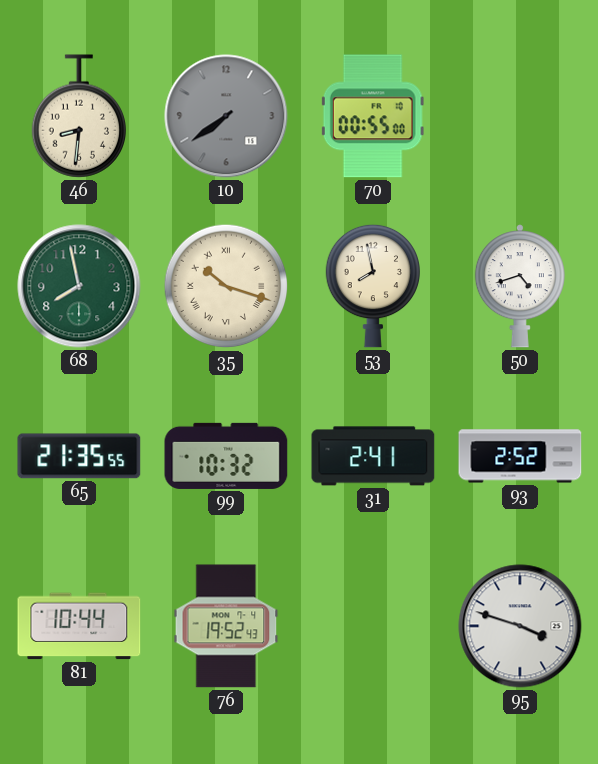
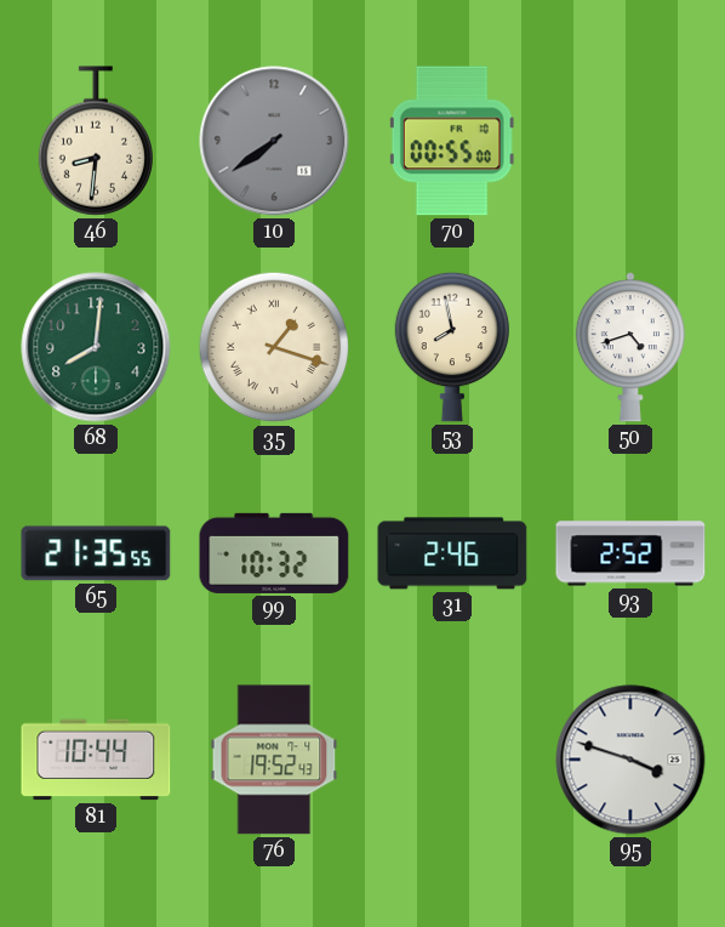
68: 7:58 -> 8:01
35: 10:18 -> 1:18
31: 2:41 -> 2:46
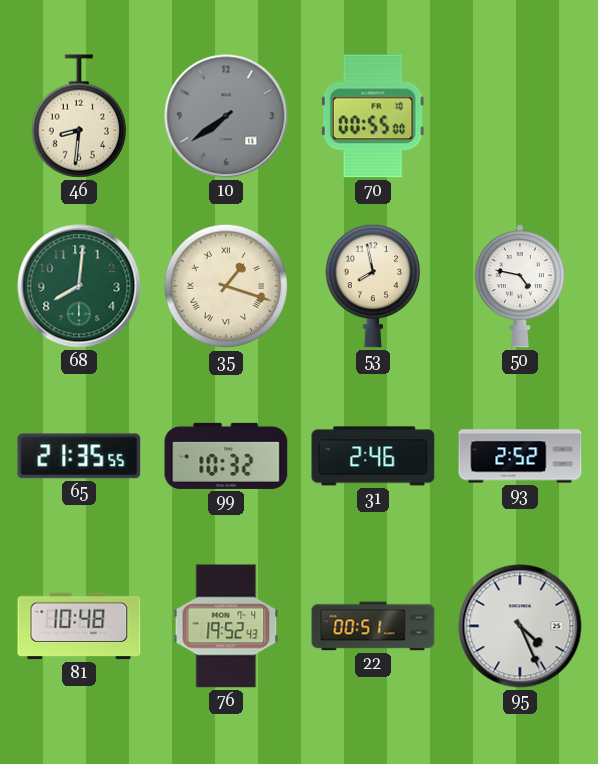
50: 4:42 -> 4:47
81: 10:44 -> 10:48
22: none -> 00:51
95: 3:48 -> 4:26
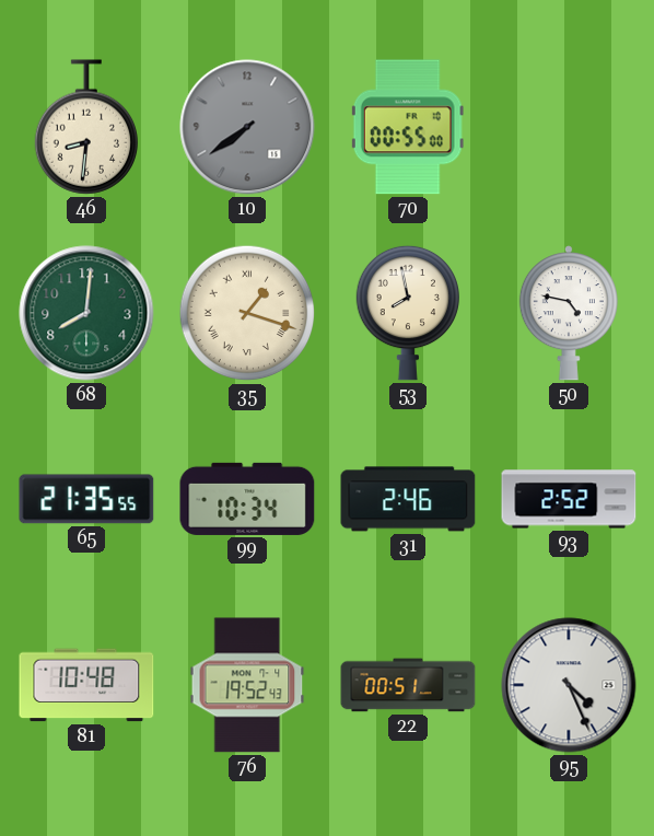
99: 10:32 -> 10:34
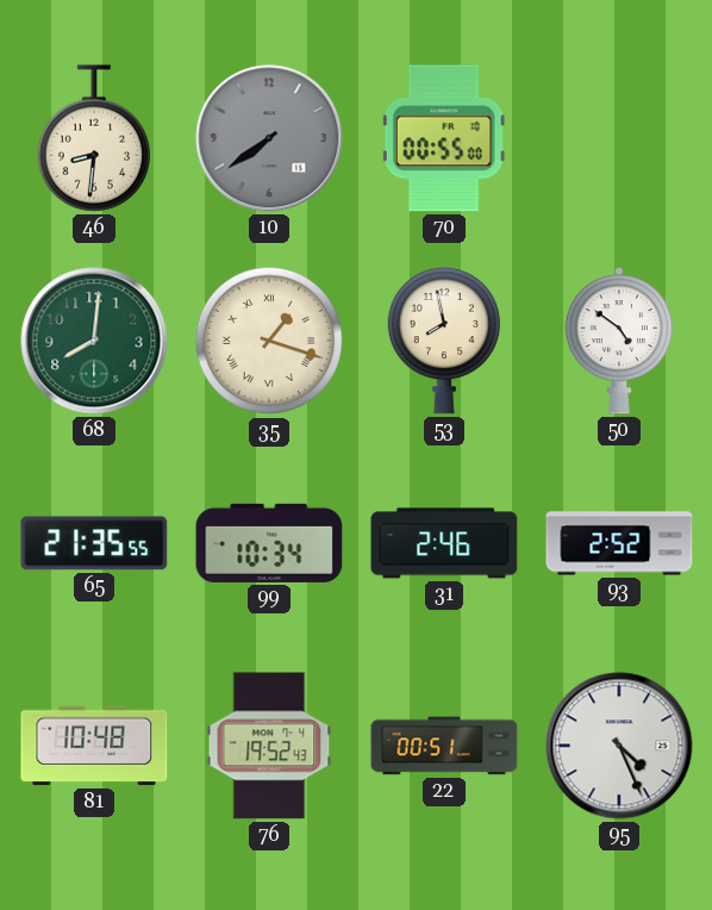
50: 4:47 -> 4:51
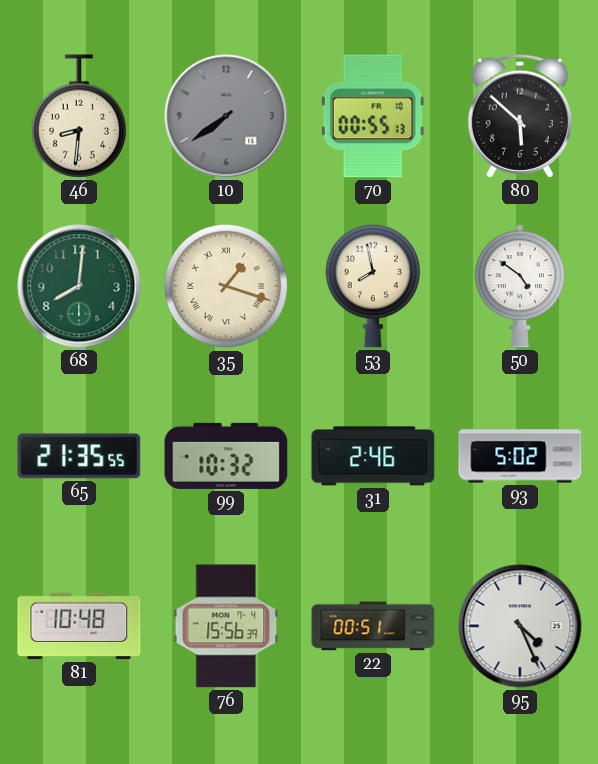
70: 00:55:00 -> 00:55:13
80: none -> 5:52
99: 10:34 -> 10:32
93: 2:52 -> 5:02
76: 19:52 -> 15:56
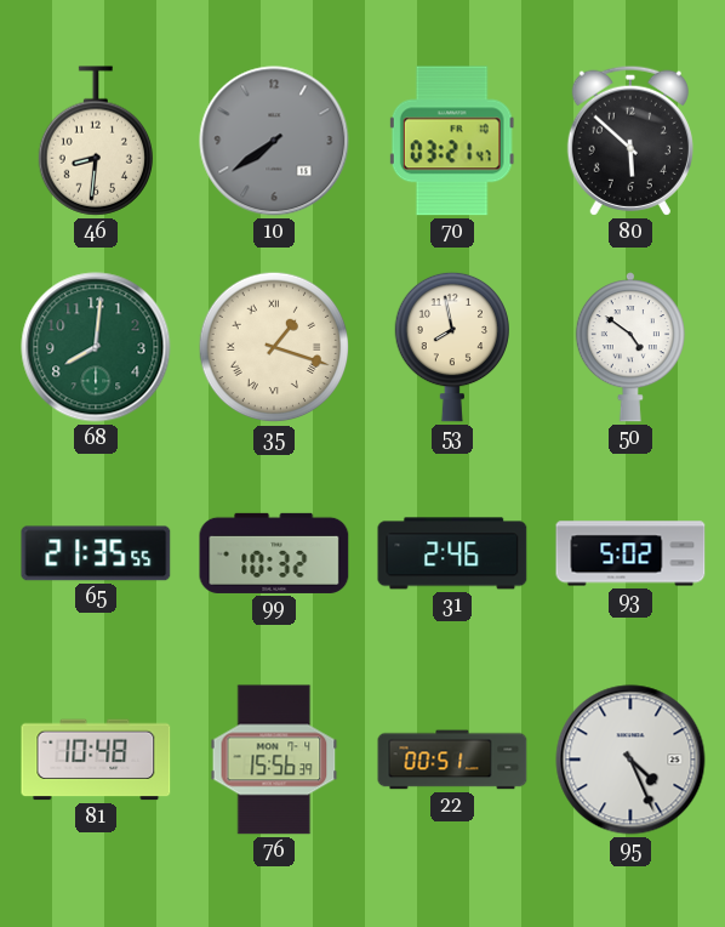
70: 00:55 -> 03:21
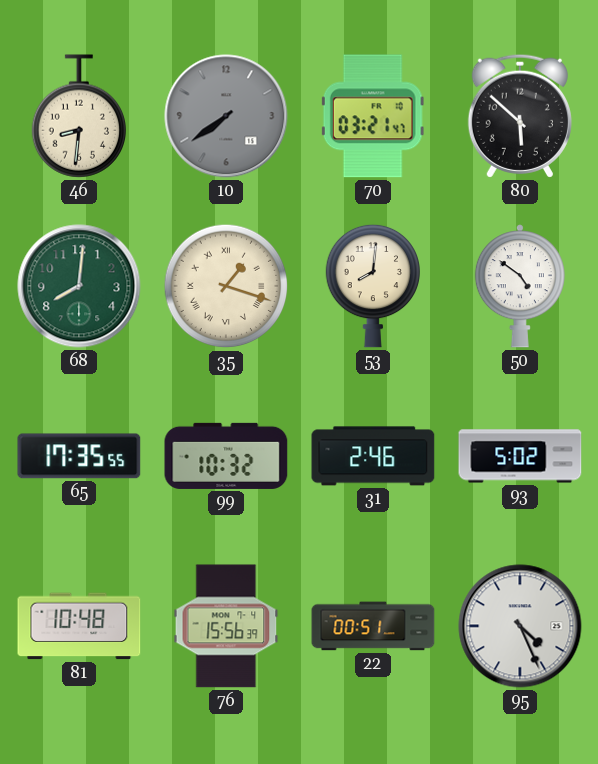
53: 7:58 -> 8:01
65: 21:35 -> 17:35
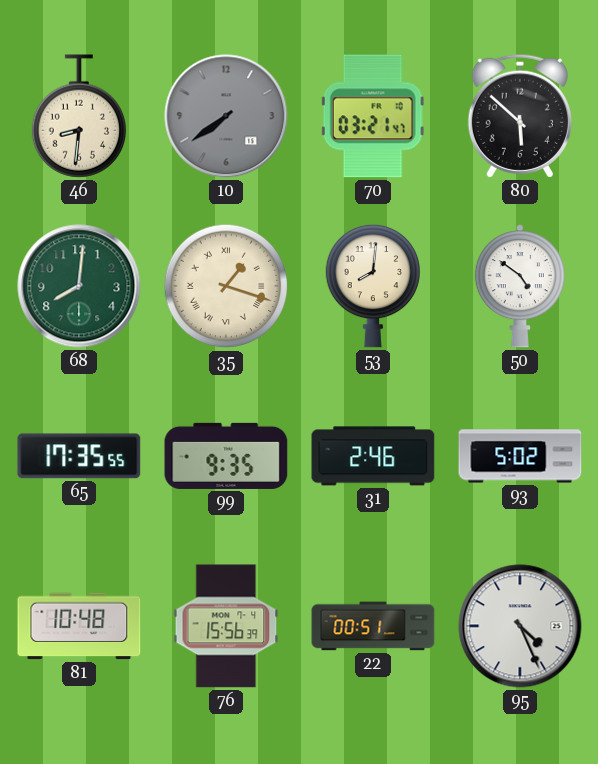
99: 10:32 -> 9:35
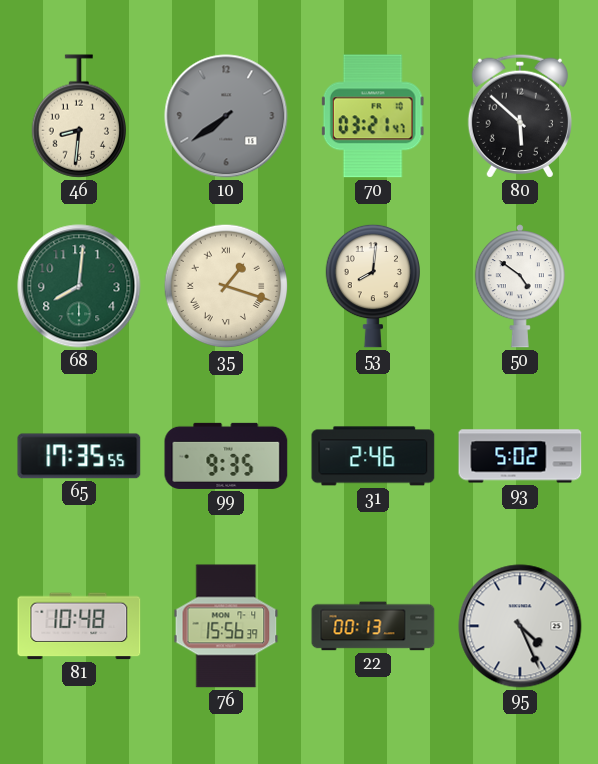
22: 00:51 -> 00:13
